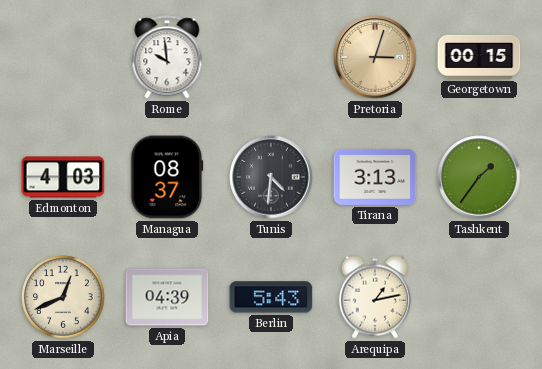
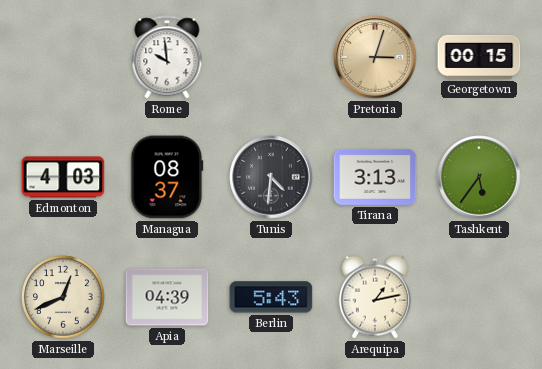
Tashkent: 1:36 -> 5:36
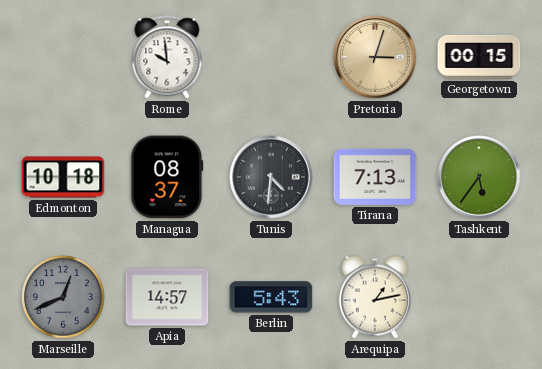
Edmonton: 4:03 -> 10:18
Tirana: 3:13 -> 7:13
Marseille dial: cream -> grey
Apia: 04:39 -> 14:57
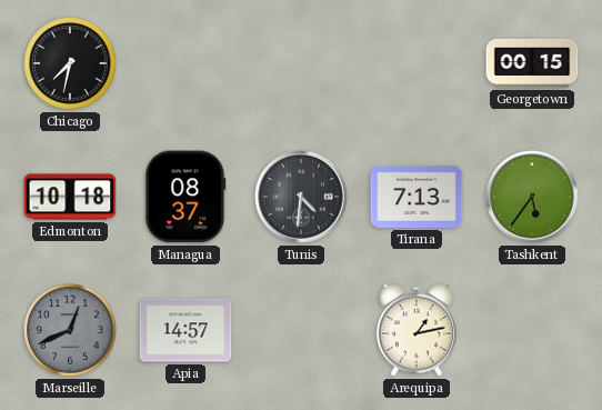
Chicago: none -> 7:32
Rome: 9:59 -> none
Pretoria: 3:03 -> none
Berlin: 5:43 -> none
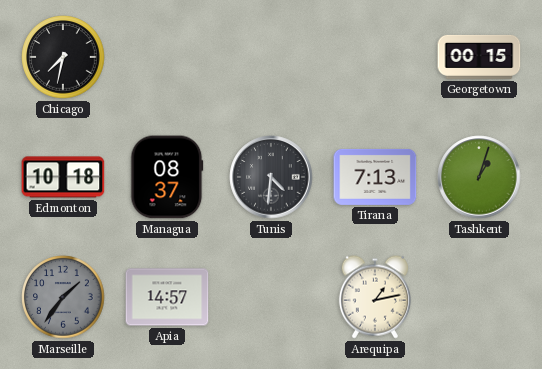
Tashkent: 5:36 -> 1:03
Marseille: 12:41 -> 1:36
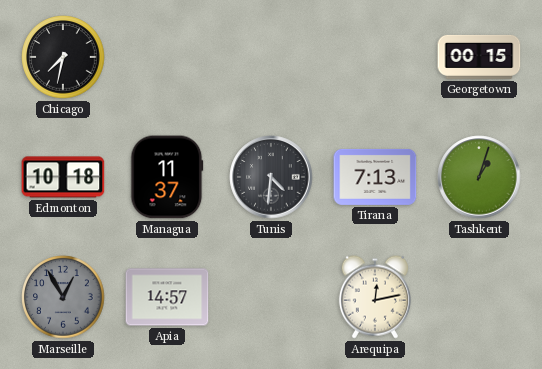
Managua: 08:37 -> 11:37
Marseille: 1:36 -> 12:55
Arequipa: 1:13 -> 12:13
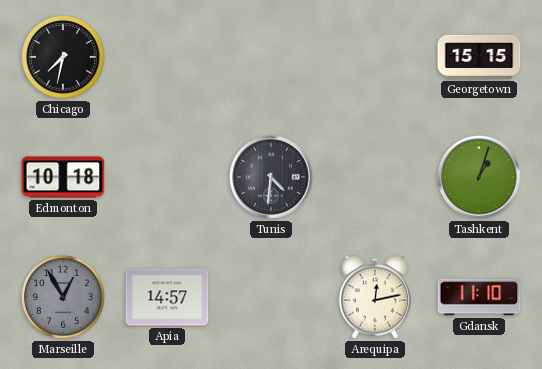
Georgetown: 00:15 -> 15:15
Managua: 11:37 -> none
Tirana: 7:13 -> none
Gdansk: none -> 11:10
